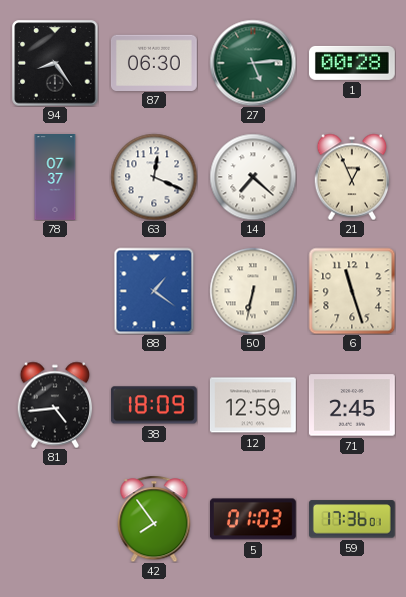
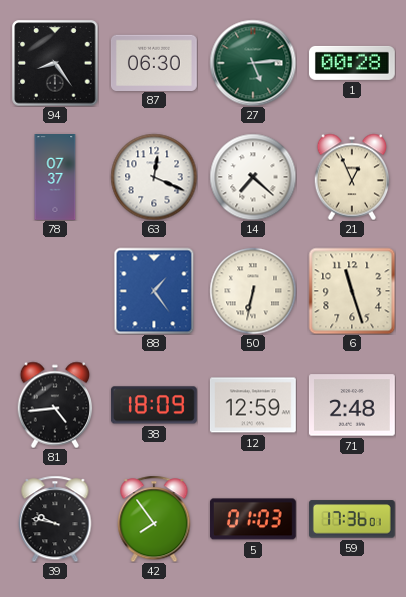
88: 1:21 -> 1:24
71: 2:45 -> 2:48
39: none -> 9:47
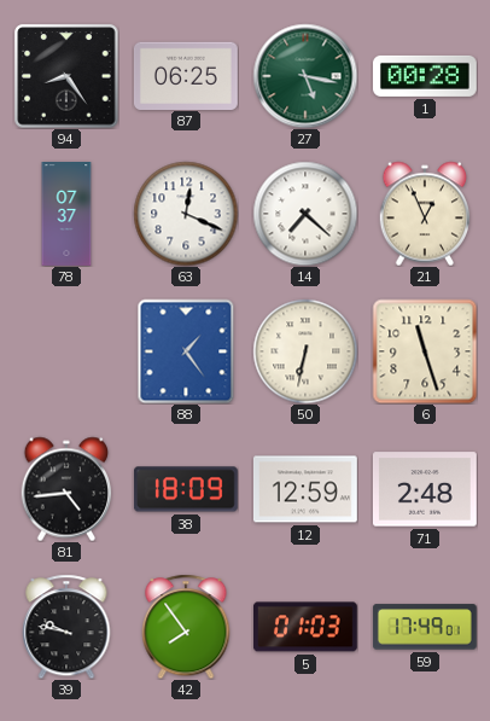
87: 06:30 -> 06:25
27: 5:14 -> 5:17
59: 17:36 -> 17:49
